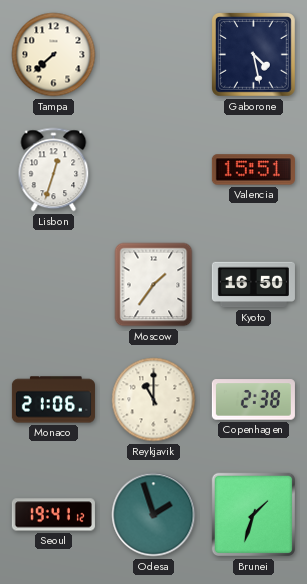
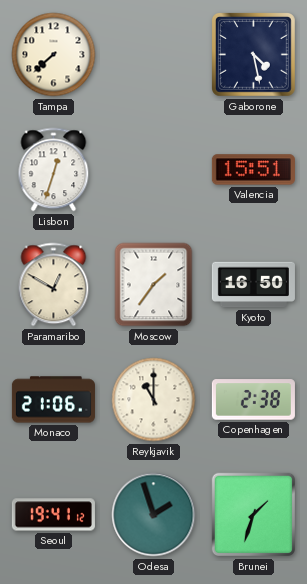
Paramaribo: none -> 12:50
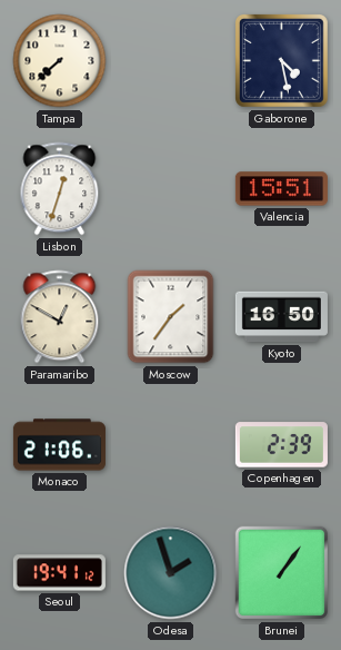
Reykjavik: 11:00 -> none
Copenhagen: 2:38 -> 2:39
Brunei: 1:33 -> 1:06
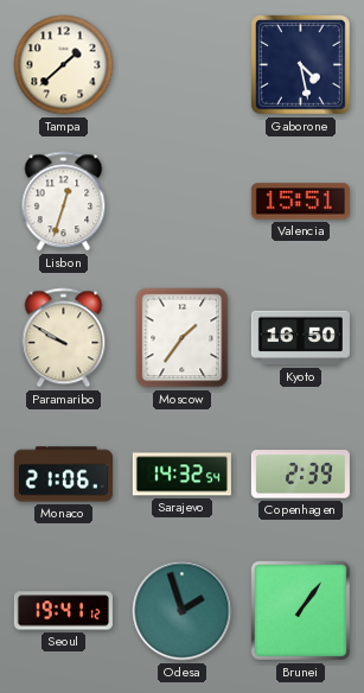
Tampa: 7:38 -> 1:38
Paramaribo: 12:50 -> 9:50
Sarajevo: none -> 14:32
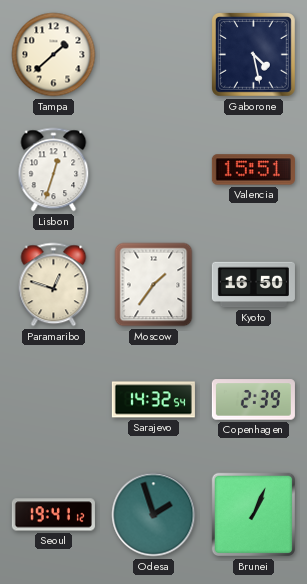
Paramaribo: 9:50 -> 12:48
Monaco: 21:06 -> none
Brunei: 1:06 -> 1:04
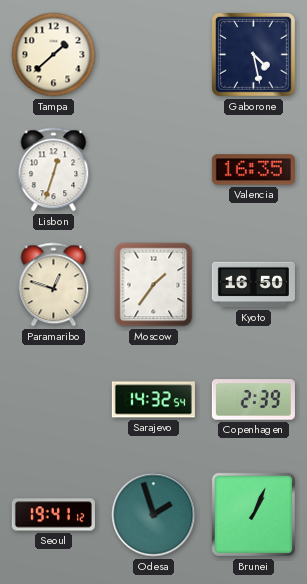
Valencia: 15:51 -> 16:35
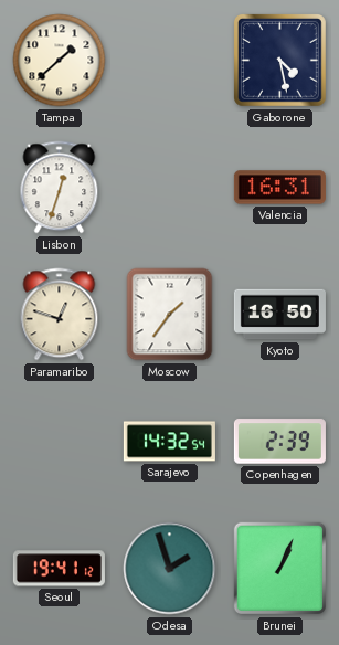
Valencia: 16:35 -> 16:31
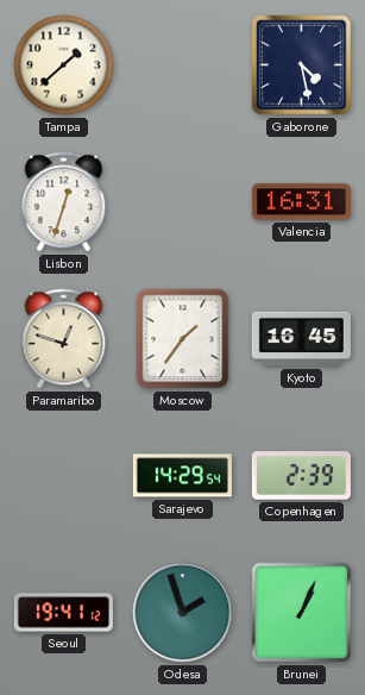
Kyoto: 16:50 -> 16:45
Sarajevo: 14:32 -> 14:29
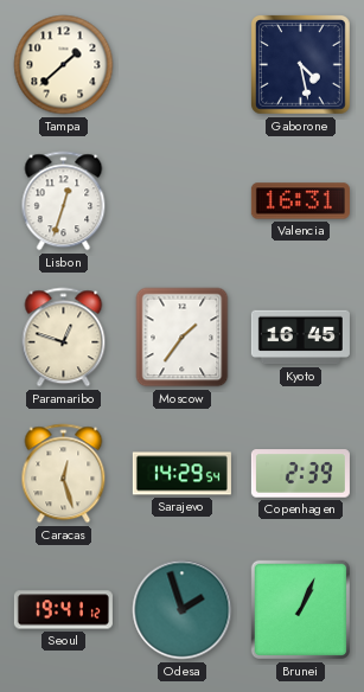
Caracas: none -> 12:27
